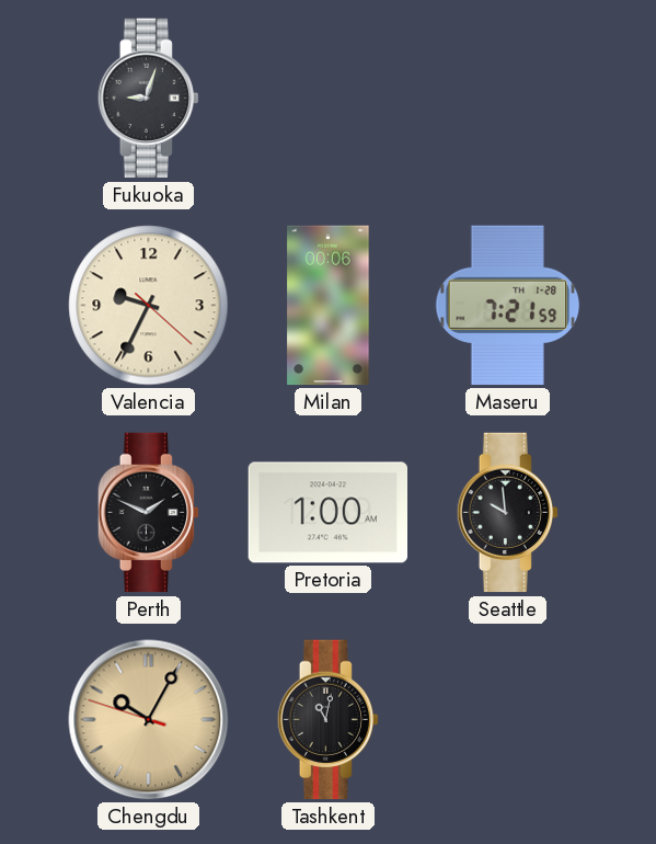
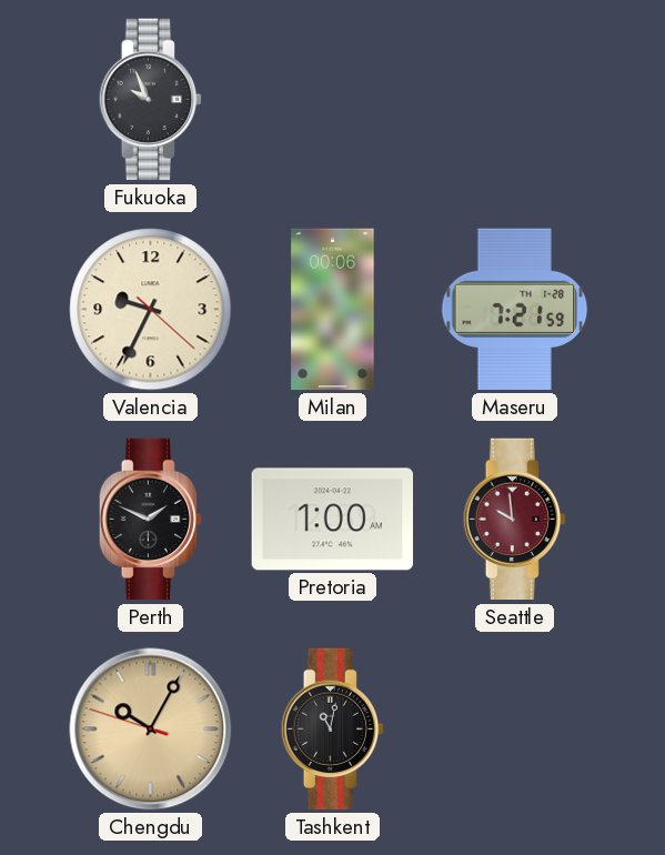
Fukuoka: 9:03 -> 9:56
Seattle dial: black -> burgundy
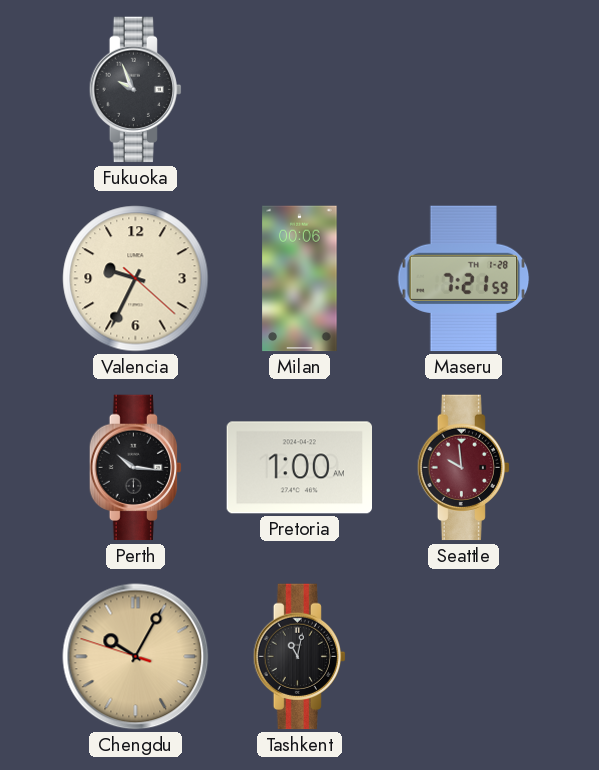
Perth: 1:49 -> 10:16
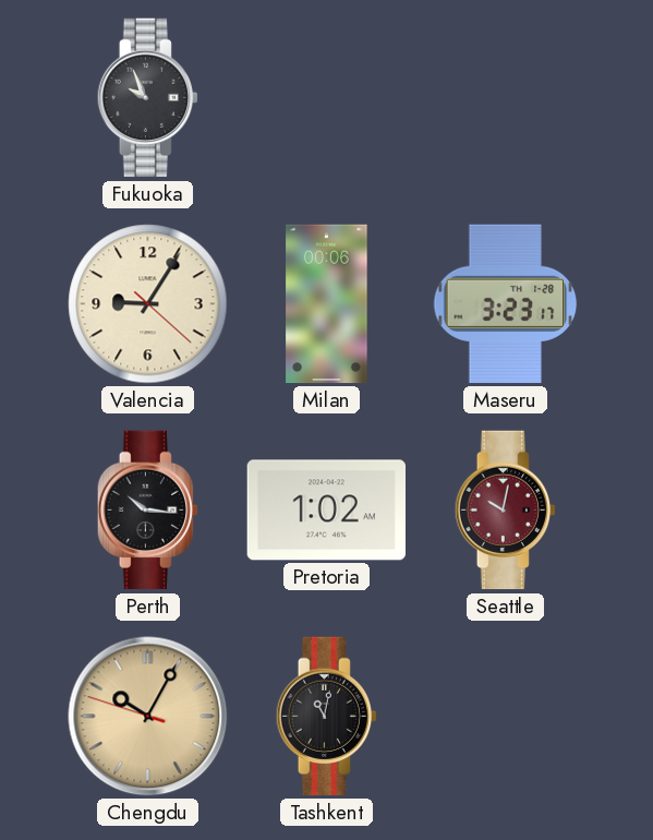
Valencia: 9:34 -> 9:05
Maseru: 7:21 -> 3:23
Pretoria: 1:00 -> 1:02
Seattle: 9:59 -> 10:02
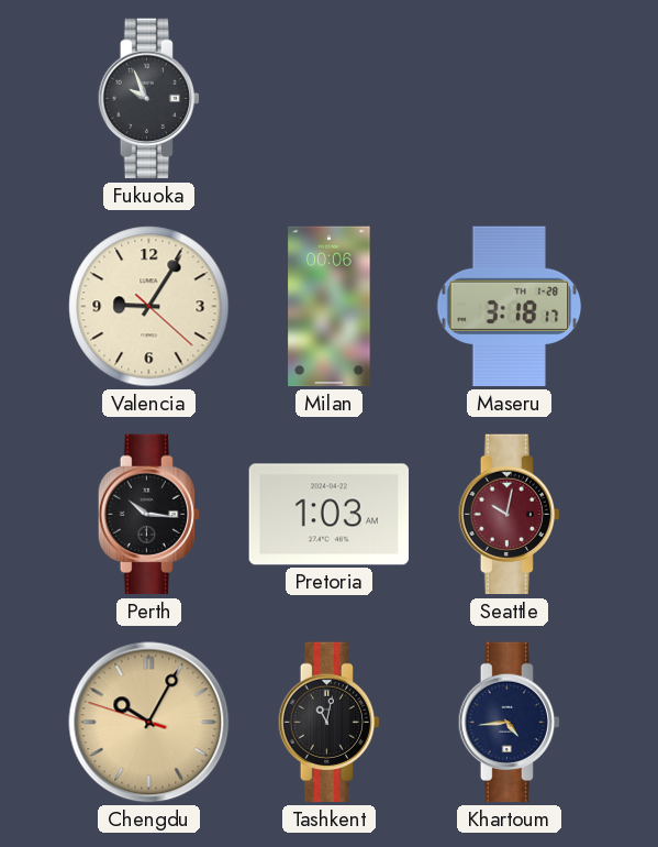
Maseru: 3:23 -> 3:18
Pretoria: 1:02 -> 1:03
Khartoum: none -> 4:44
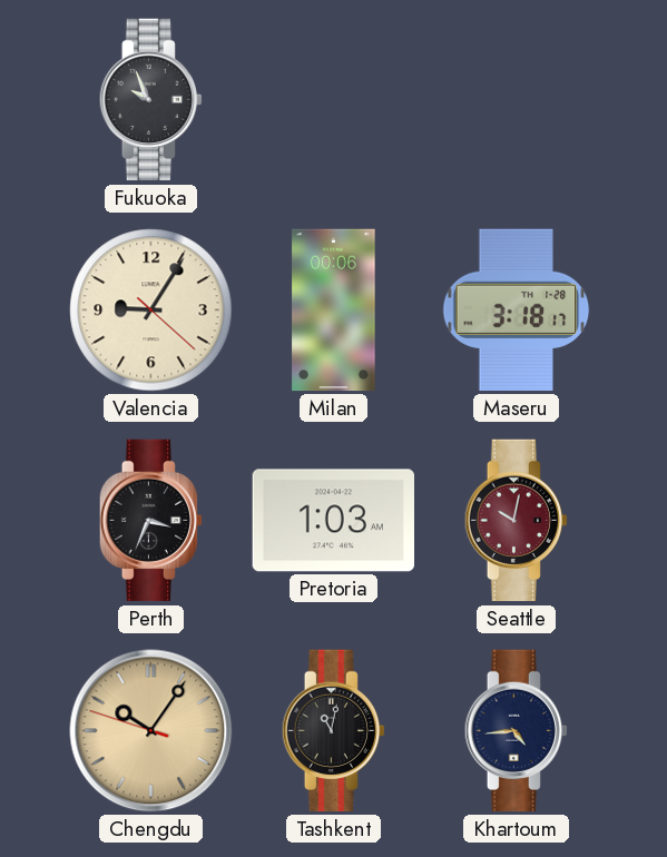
Perth: 10:16 -> 3:34
Chengdu: 10:04 -> 10:05
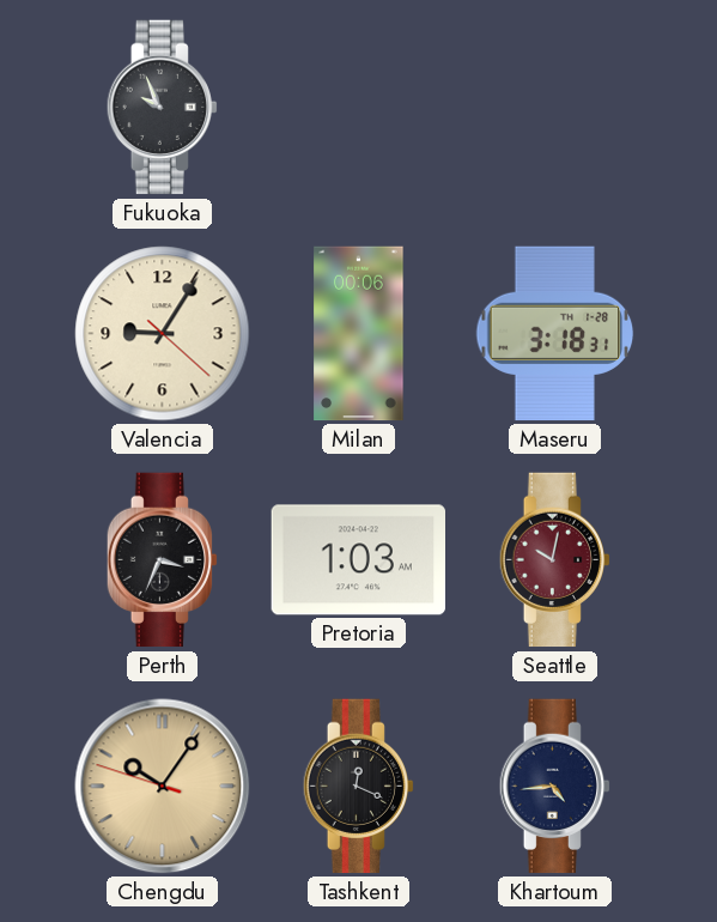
Maseru: 3:18:17 -> 3:18:31
Tashkent: 11:02 -> 12:19
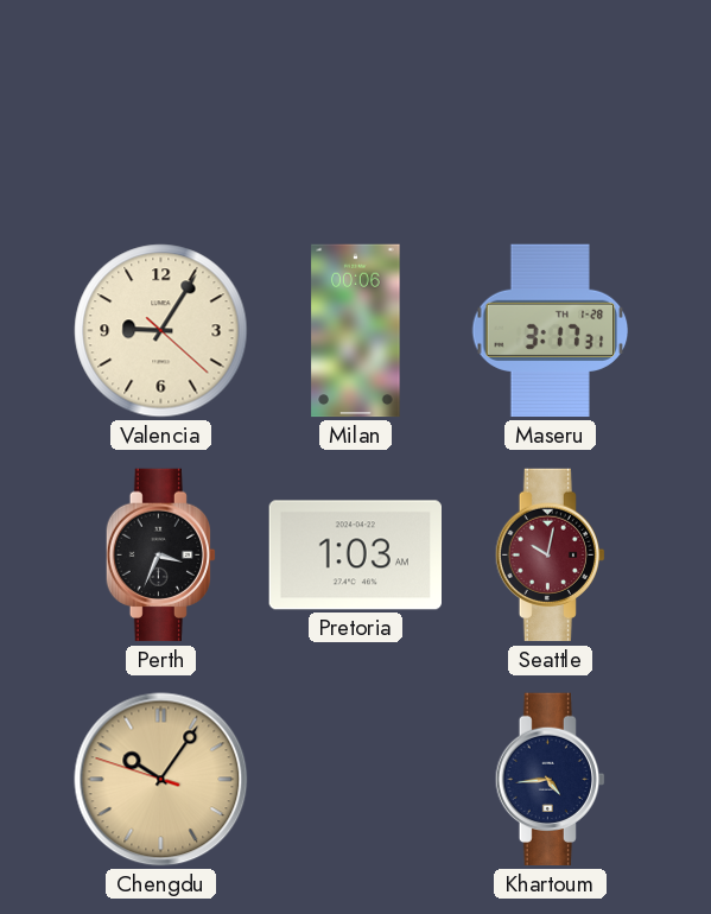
Fukuoka: 9:56 -> none
Maseru: 3:18 -> 3:17
Tashkent: 12:19 -> none
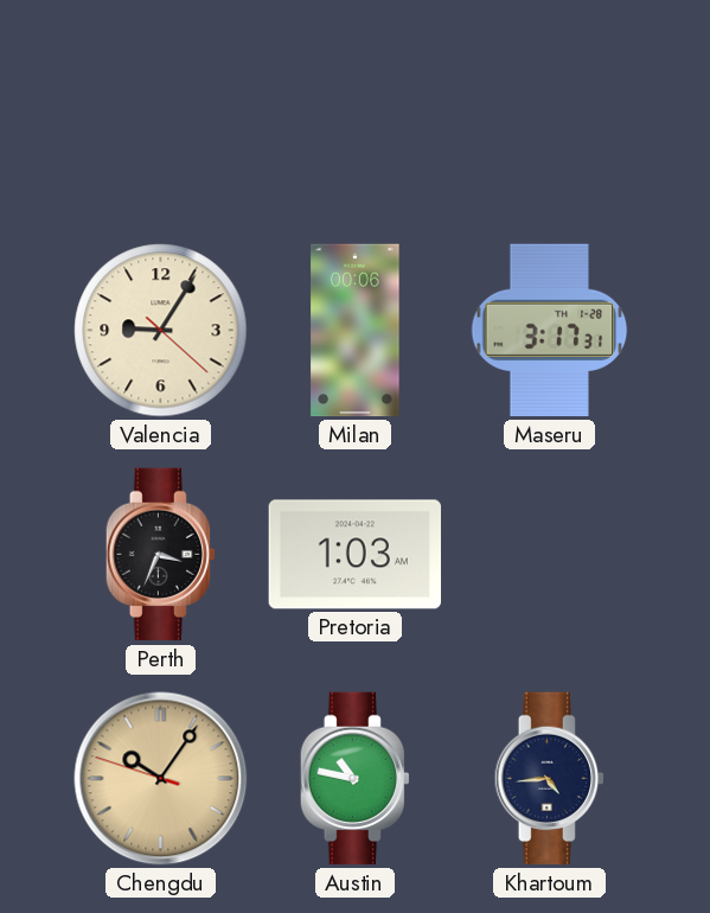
Seattle: 10:02 -> none
Austin: none -> 10:47
